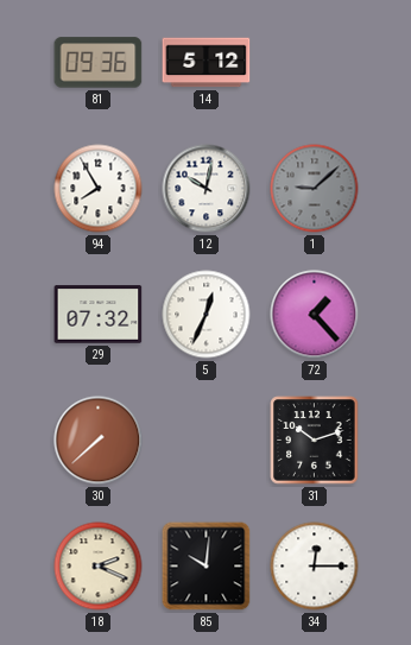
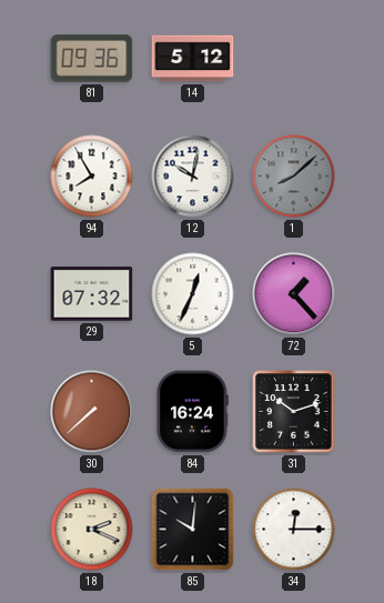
1: 9:08 -> 8:08
84: none -> 16:24
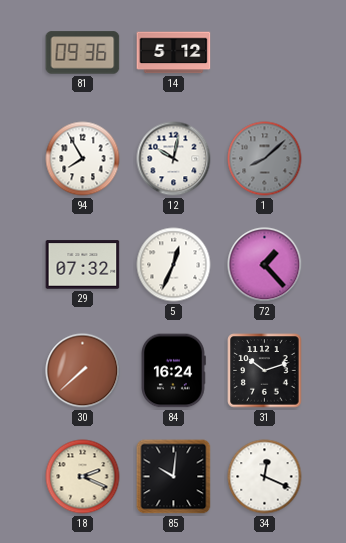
34: 12:15 -> 12:19
